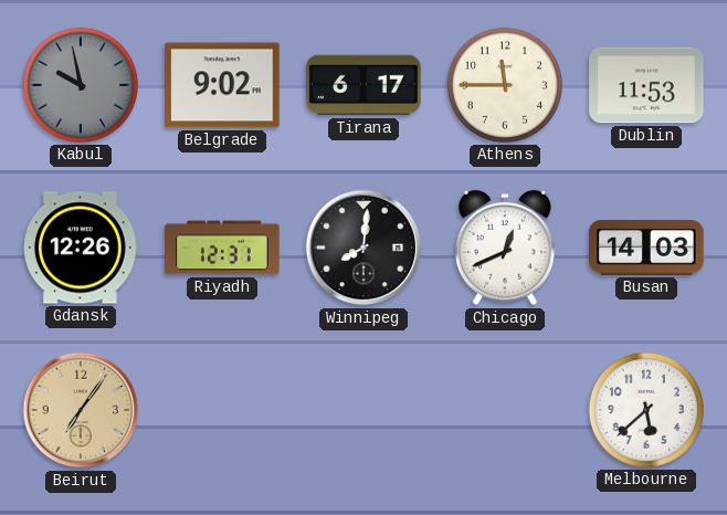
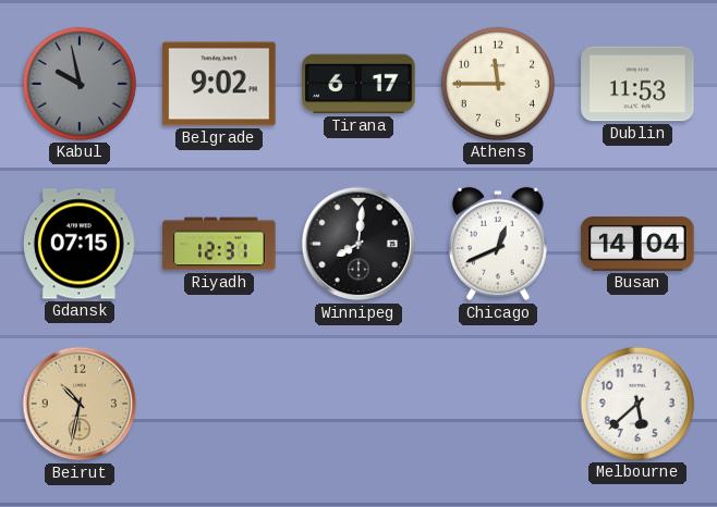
Gdansk: 12:26 -> 07:15
Busan: 14:03 -> 14:04
Beirut: 7:06 -> 10:32
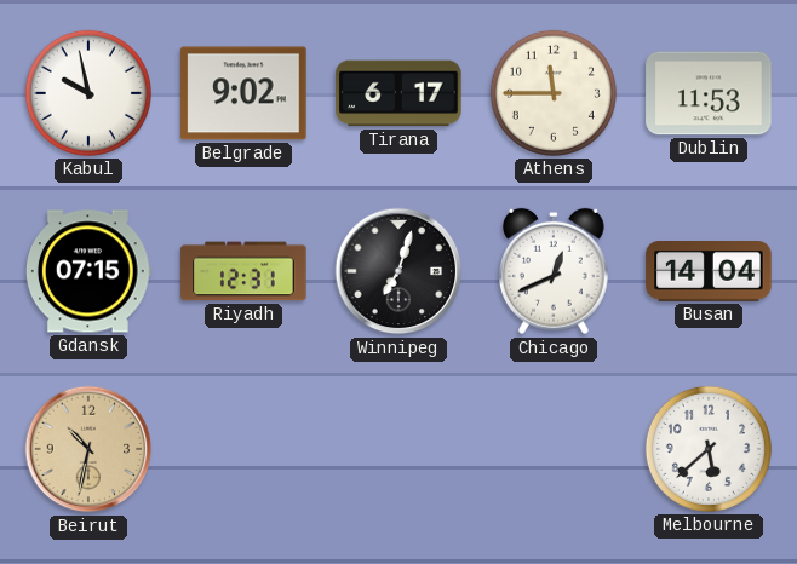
Kabul dial: grey -> white
Winnipeg: 8:01 -> 7:03
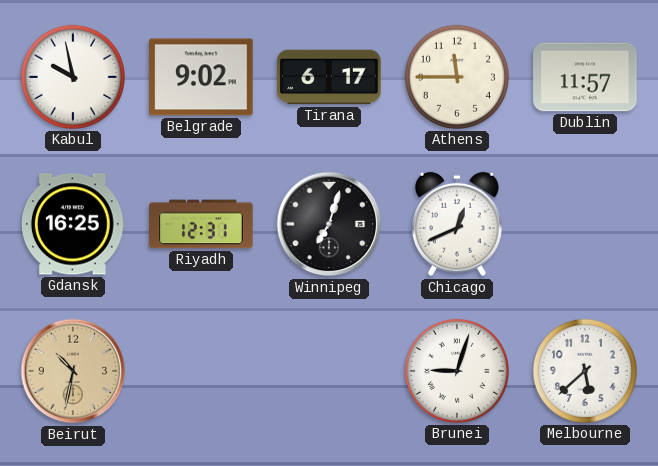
Dublin: 11:53 -> 11:57
Gdansk: 07:15 -> 16:25
Busan: 14:04 -> none
Brunei: none -> 9:03
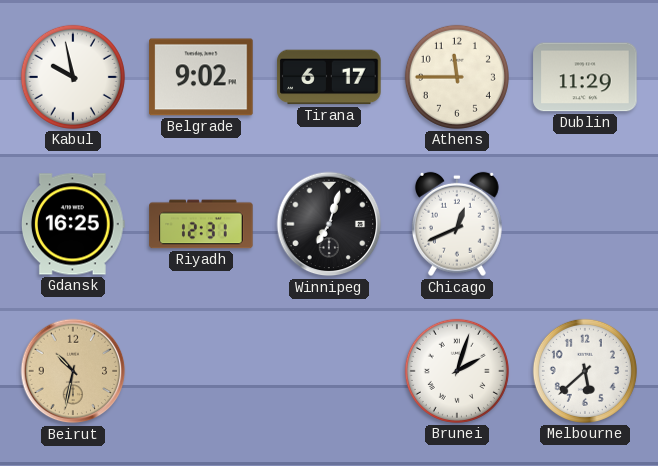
Dublin: 11:57 -> 11:29
Brunei: 9:03 -> 2:03
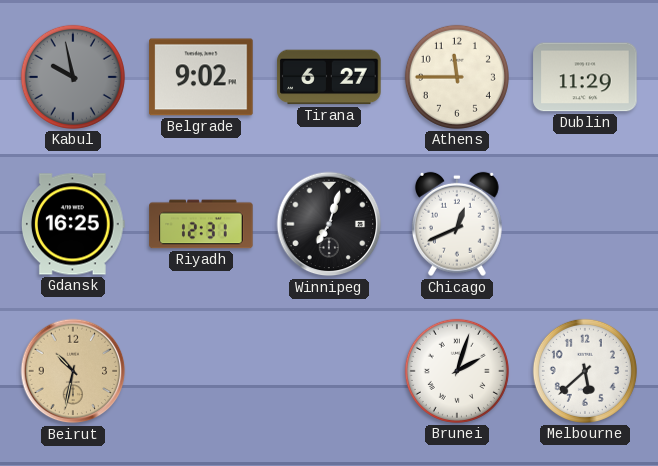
Kabul dial: white -> grey
Tirana: 6:17 -> 6:27
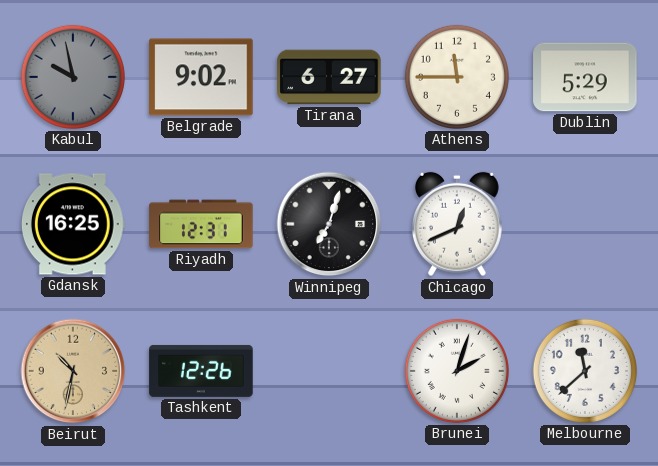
Dublin: 11:29 -> 5:29
Tashkent: none -> 12:26
Melbourne: 5:38 -> 11:38
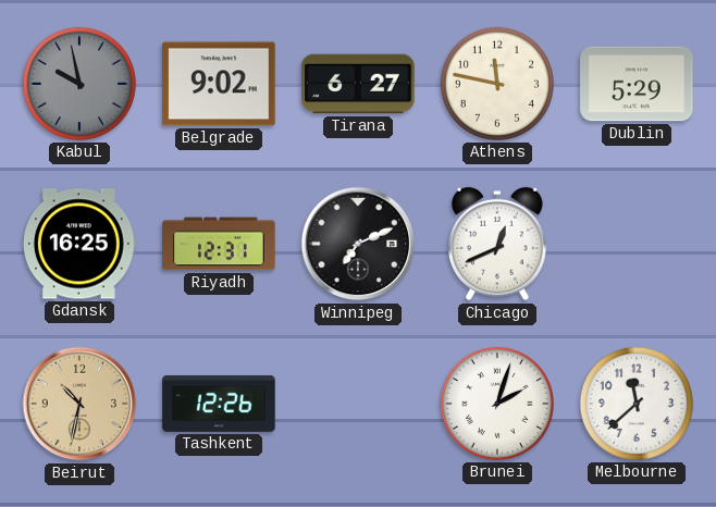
Athens: 11:45 -> 11:47
Winnipeg: 7:03 -> 7:11
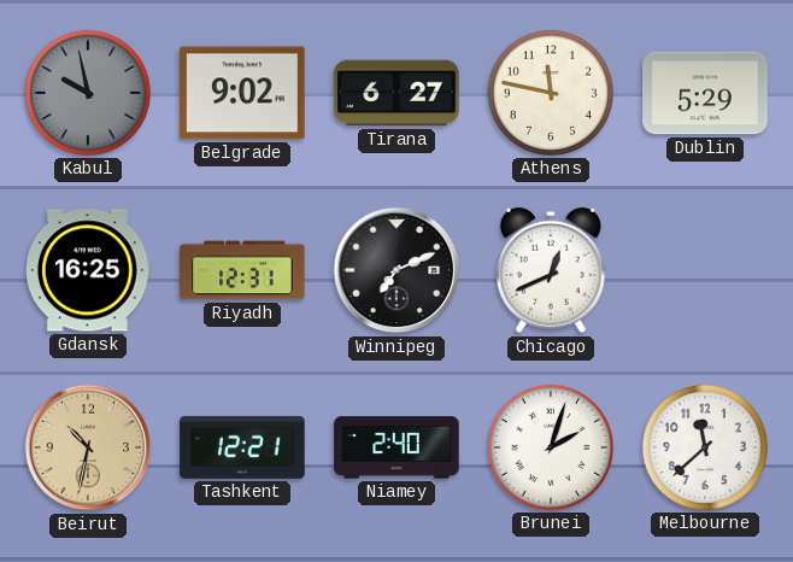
Tashkent: 12:26 -> 12:21
Niamey: none -> 2:40
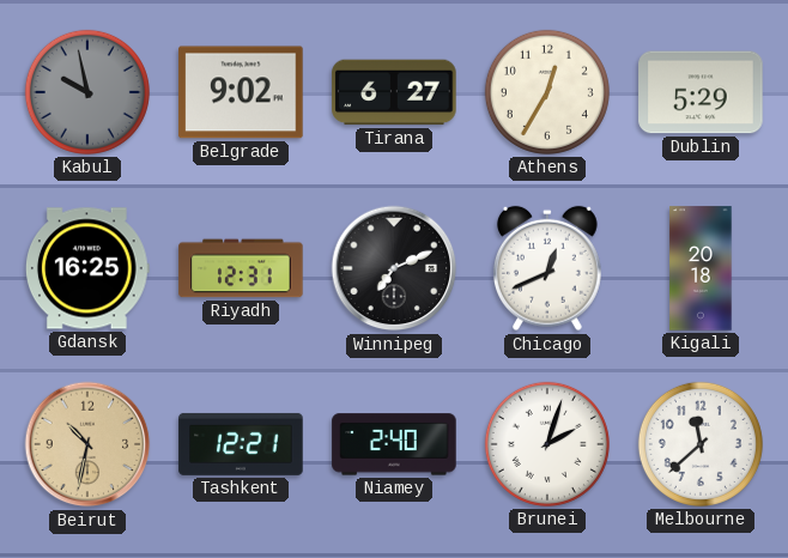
Athens: 11:47 -> 12:35
Kigali: none -> 20:18
